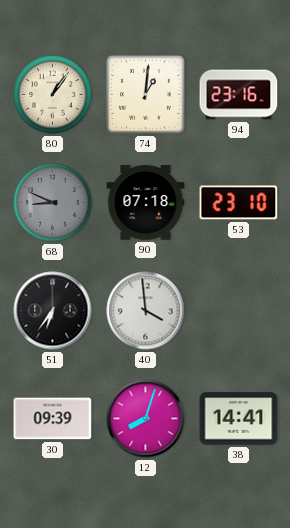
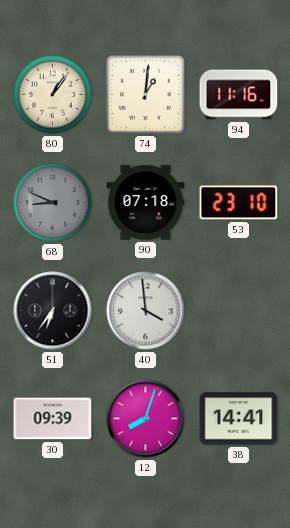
94: 23:16 -> 11:16
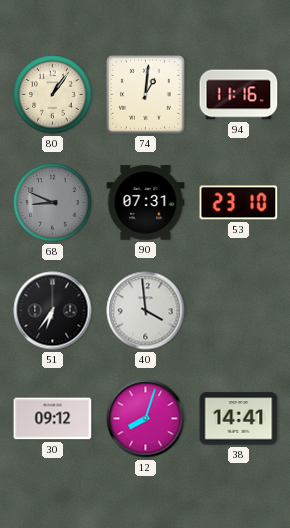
90: 07:18 -> 07:31
30: 09:39 -> 09:12
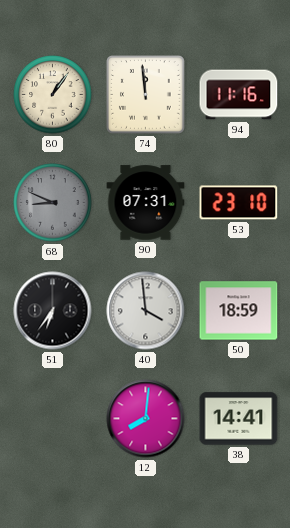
74: 1:01 -> 11:59
50: none -> 18:59
30: 09:12 -> none
12: 8:03 -> 8:01
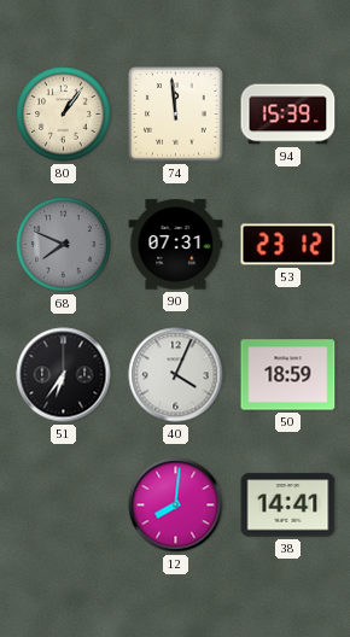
94: 11:16 -> 15:39
68: 8:49 -> 7:49
53: 23:10 -> 23:12
40: 3:59 -> 4:04
